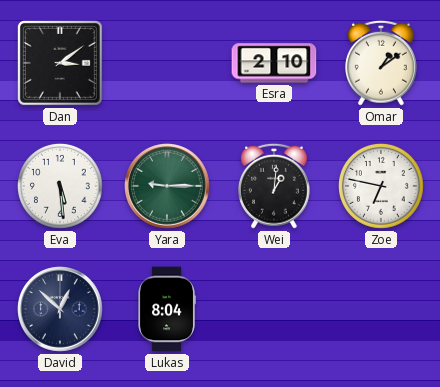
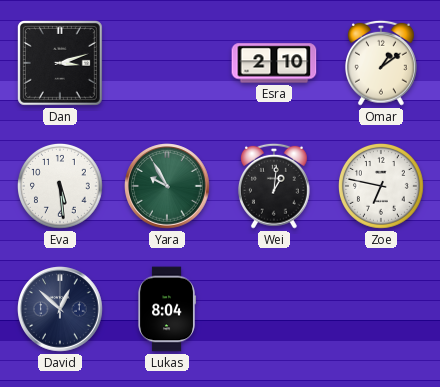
Dan: 3:09 -> 3:12
Yara: 9:15 -> 9:55
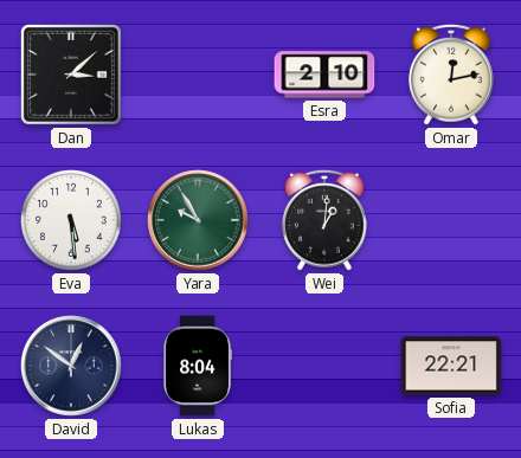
Dan: 3:12 -> 3:08
Omar: 1:09 -> 12:13
Zoe: 6:47 -> none
David: 12:52 -> 12:51
Sofia: none -> 22:21
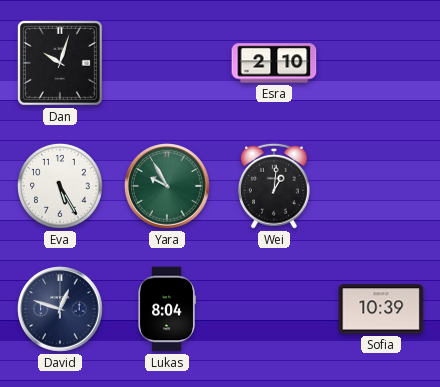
Dan: 3:08 -> 10:03
Omar: 12:13 -> none
Eva: 5:29 -> 5:25
David: 12:51 -> 12:48
Sofia: 22:21 -> 10:39
